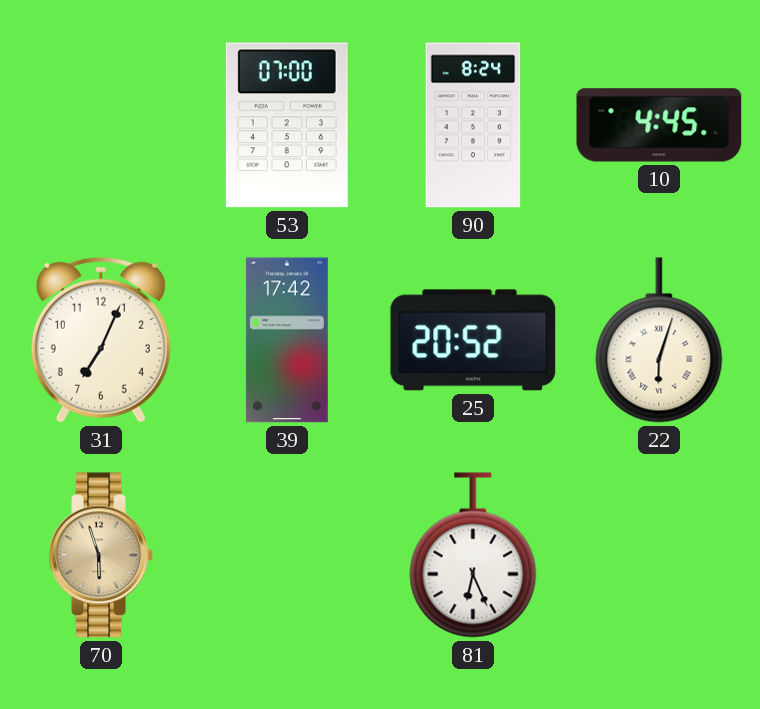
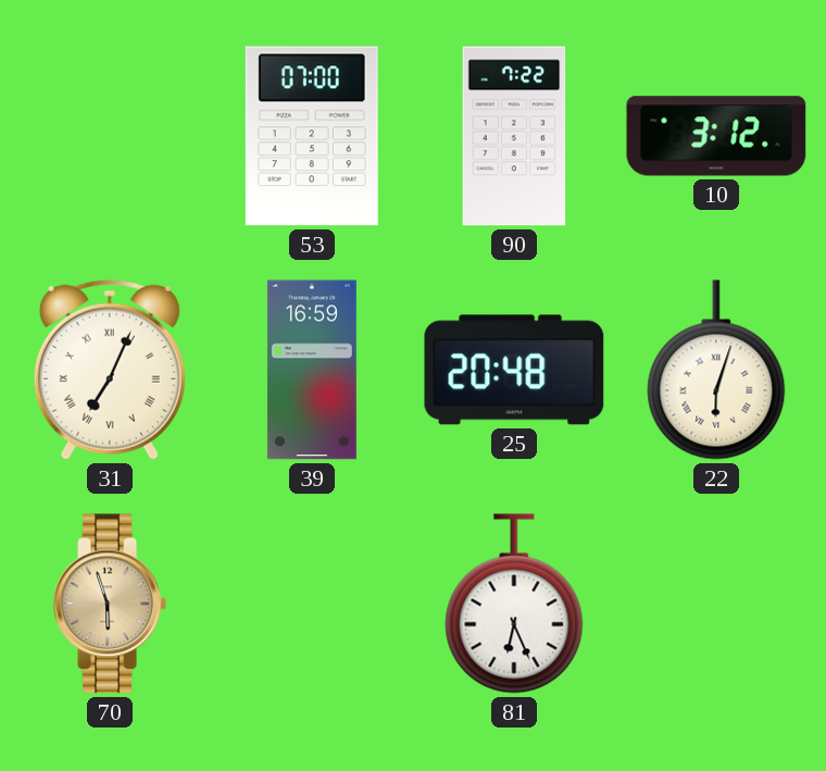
90: 8:24 -> 7:22
10: 4:45 -> 3:12
31 numerals: Arabic -> Roman
39: 17:42 -> 16:59
25: 20:52 -> 20:48
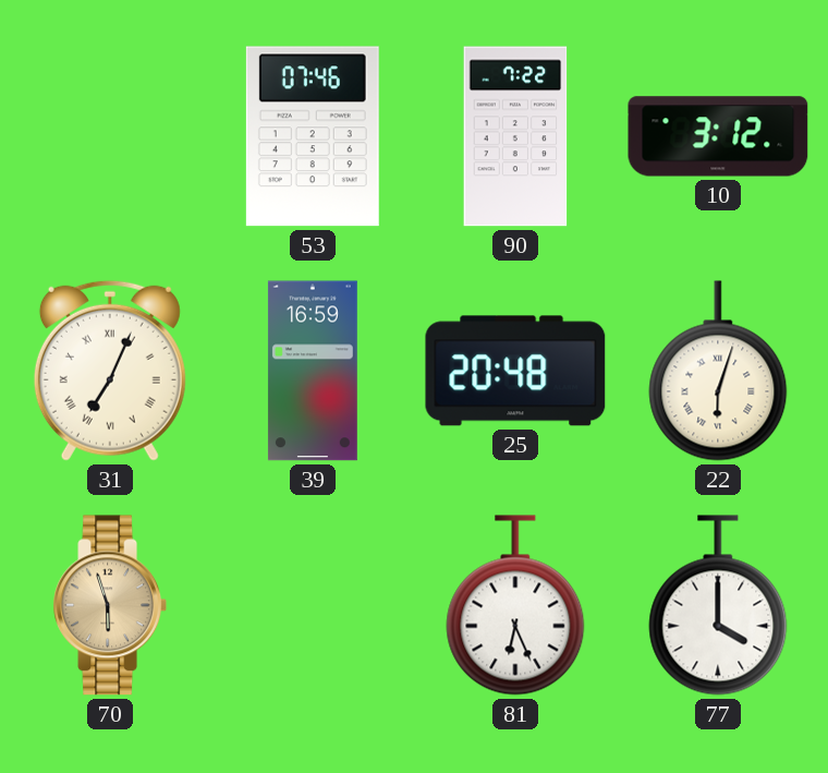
53: 07:00 -> 07:46
77: none -> 4:00
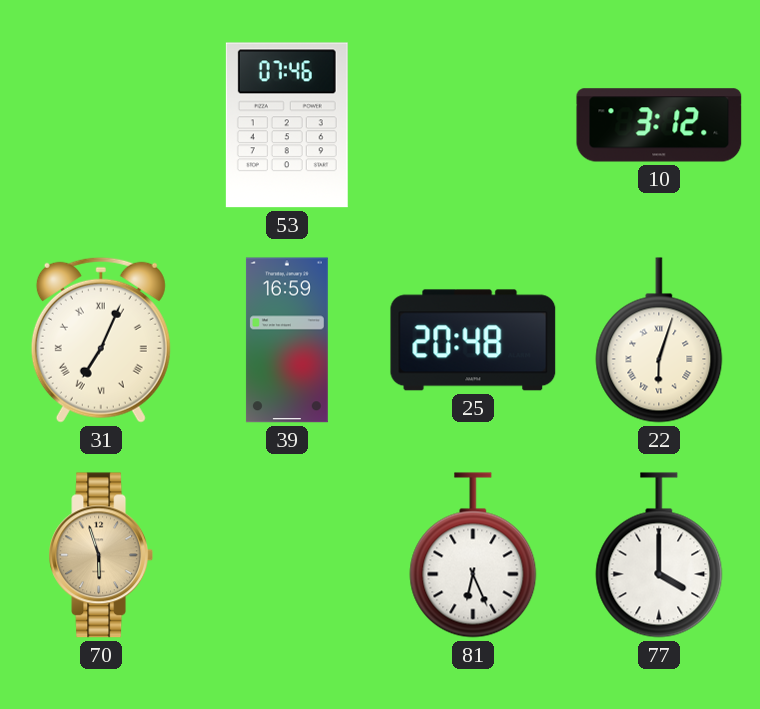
90: 7:22 -> none
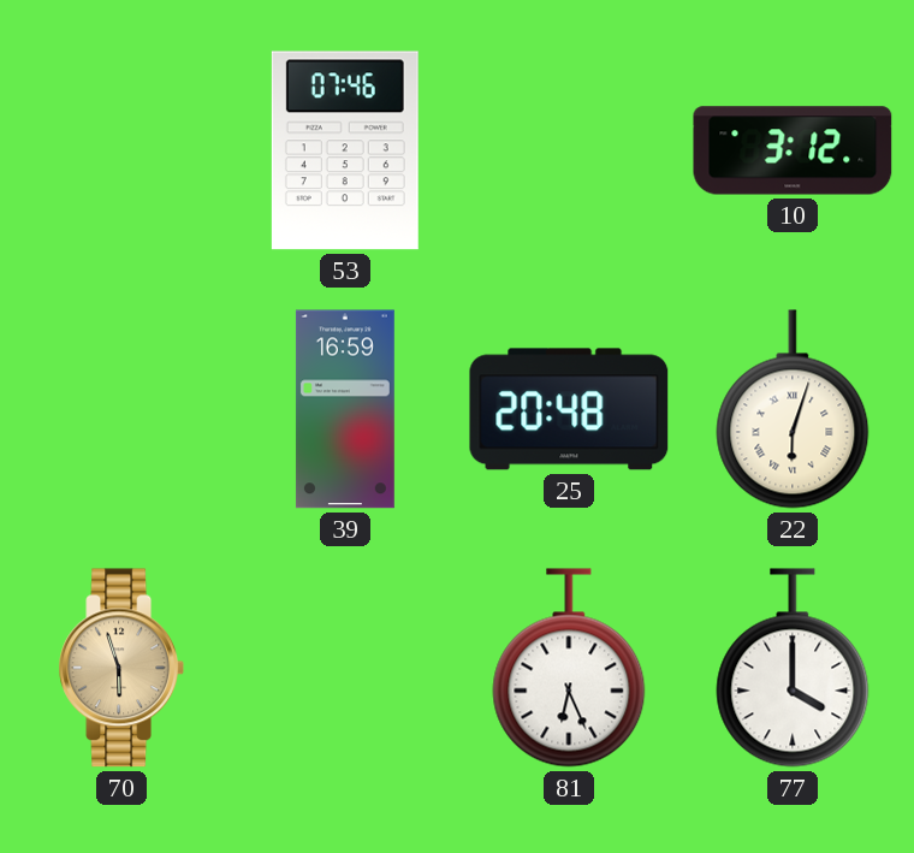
31: 7:04 -> none
